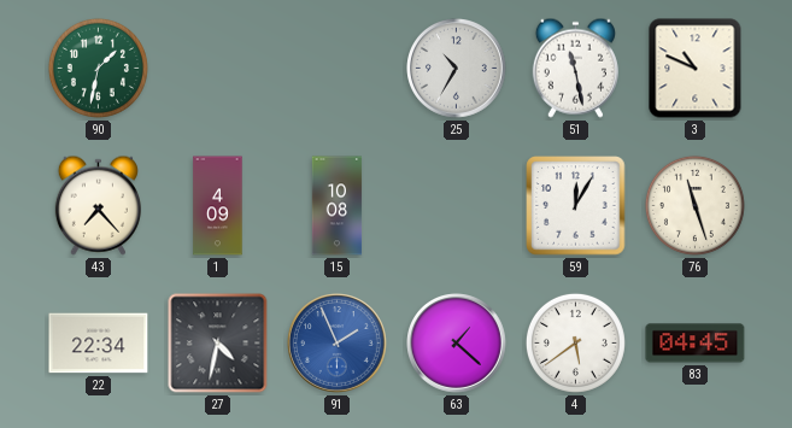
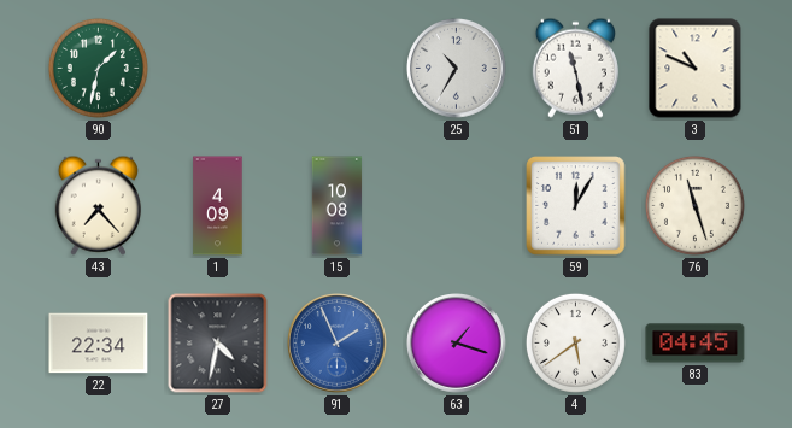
63: 1:22 -> 1:18
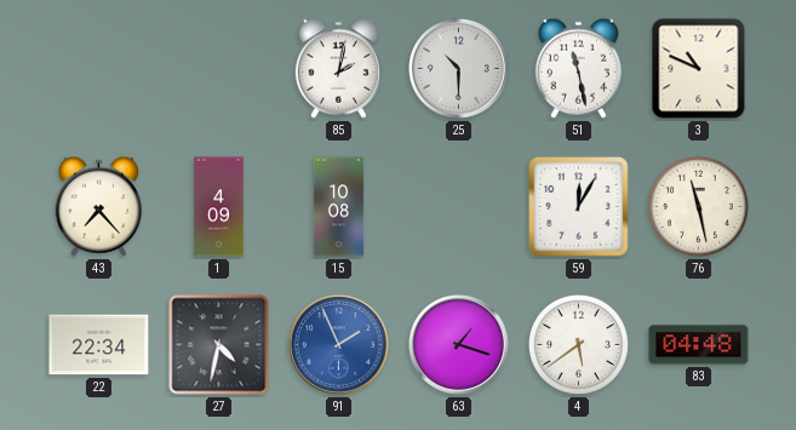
90: 1:32 -> none
85: none -> 2:02
25: 10:35 -> 10:30
76: 11:27 -> 11:28
83: 04:45 -> 04:48
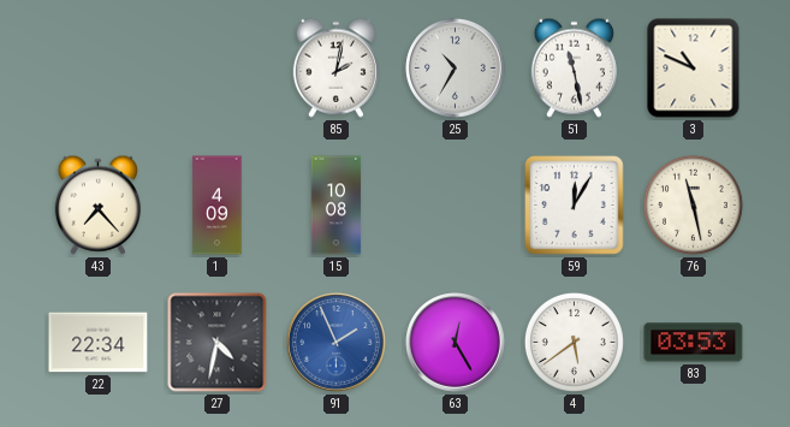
25: 10:30 -> 10:35
63: 1:18 -> 12:25
83: 04:48 -> 03:53
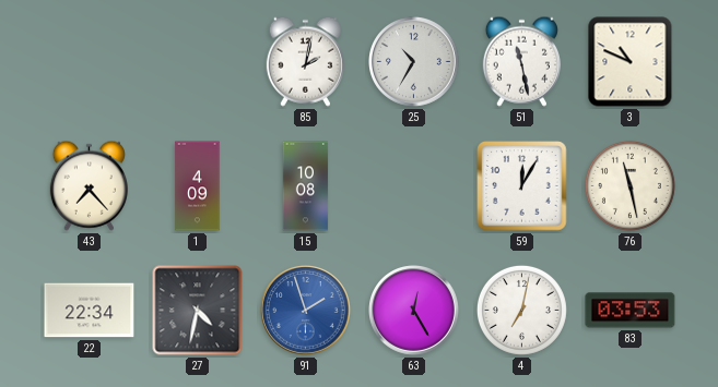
91: 1:56 -> 1:57
4: 5:39 -> 7:02
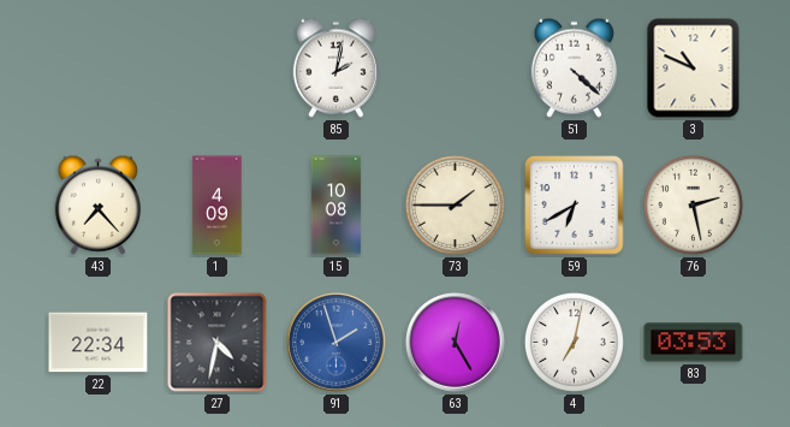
25: 10:35 -> none
51: 11:28 -> 4:22
73: none -> 1:45
59: 12:05 -> 6:40
76: 11:28 -> 2:28
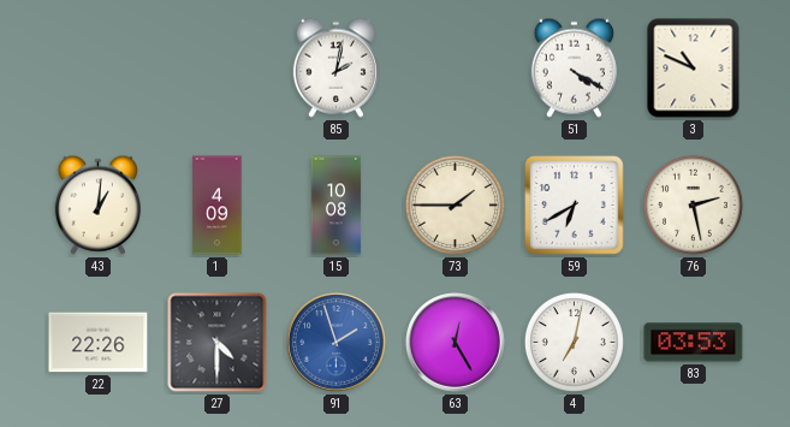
51: 4:22 -> 4:20
43: 7:23 -> 1:01
22: 22:34 -> 22:26
27: 4:32 -> 4:30
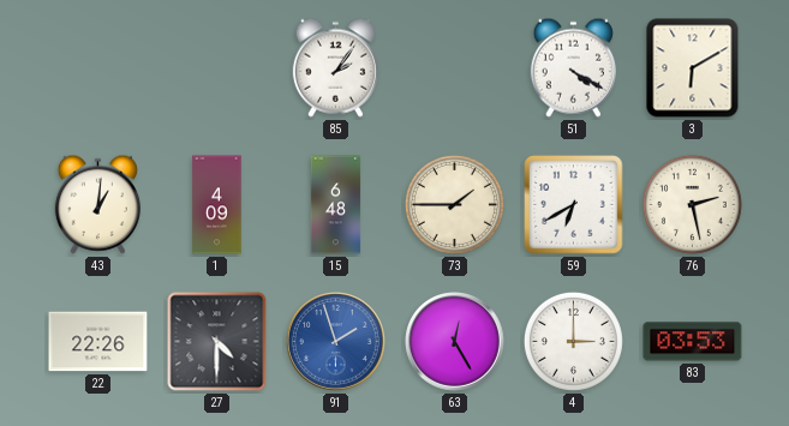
85: 2:02 -> 2:06
3: 10:49 -> 6:10
15: 10:08 -> 6:48
4: 7:02 -> 3:00
